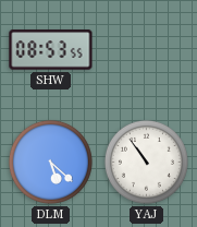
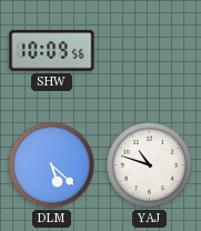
SHW: 08:53 -> 10:09
YAJ: 10:54 -> 10:48
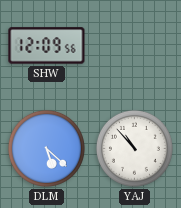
SHW: 10:09 -> 12:09
YAJ: 10:48 -> 10:53
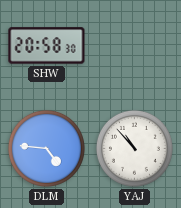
SHW: 12:09 -> 20:58
DLM: 5:22 -> 4:46
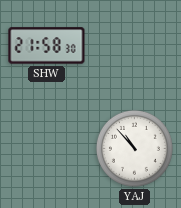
SHW: 20:58 -> 21:58
DLM: 4:46 -> none
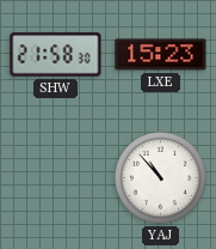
LXE: none -> 15:23
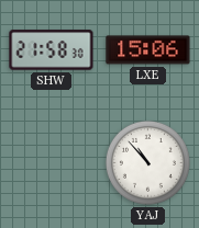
LXE: 15:23 -> 15:06
